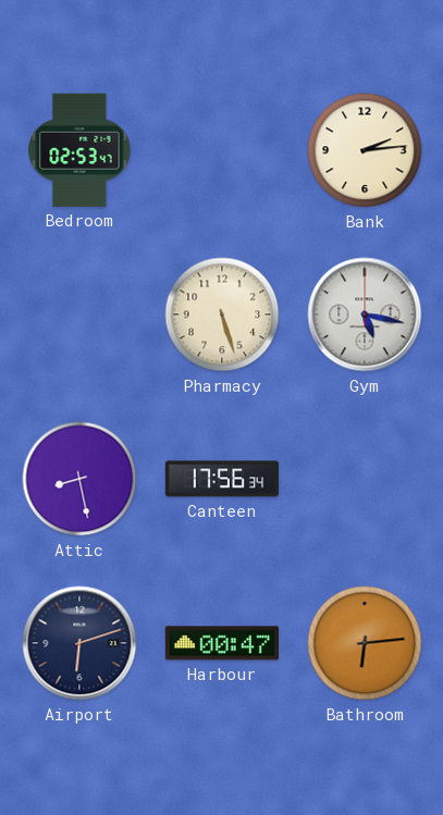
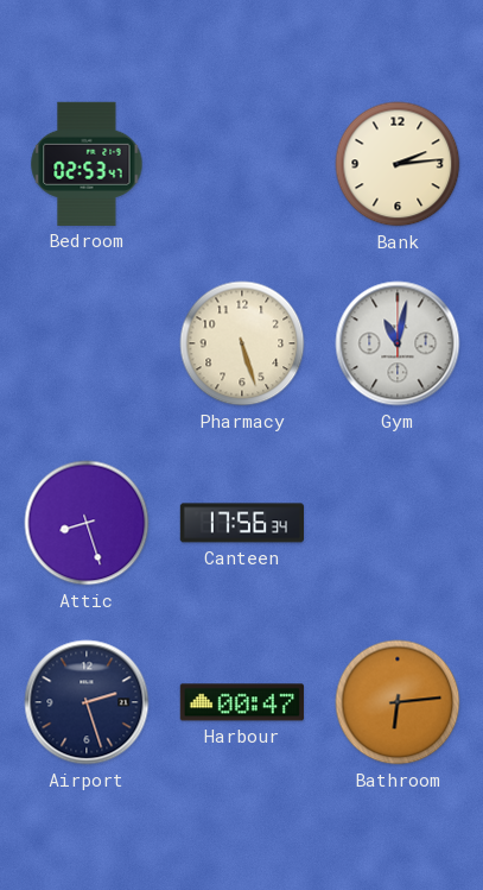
Gym: 5:17 -> 11:02
Attic: 8:28 -> 8:27
Airport: 6:12 -> 2:27
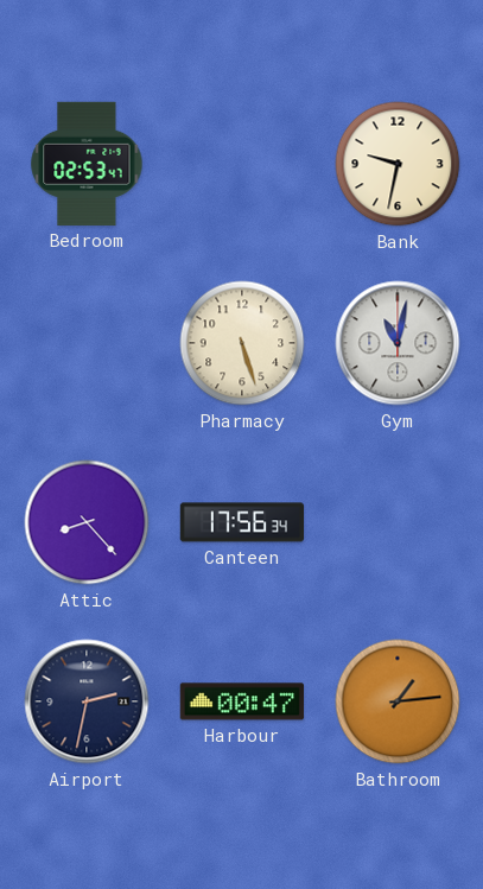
Bank: 2:14 -> 9:32
Attic: 8:27 -> 8:23
Airport: 2:27 -> 2:32
Bathroom: 6:14 -> 1:14
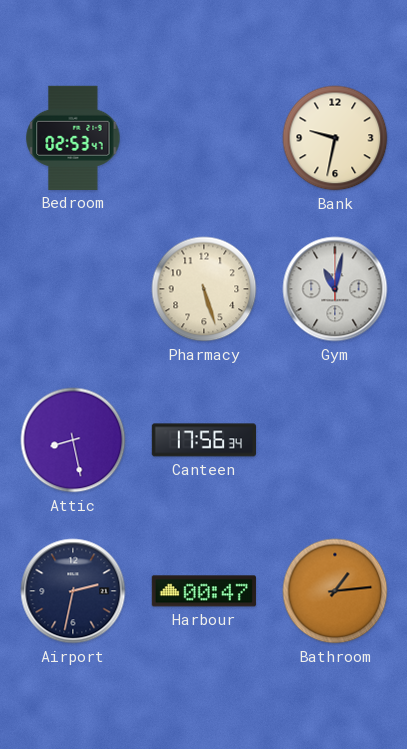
Attic: 8:23 -> 8:28
